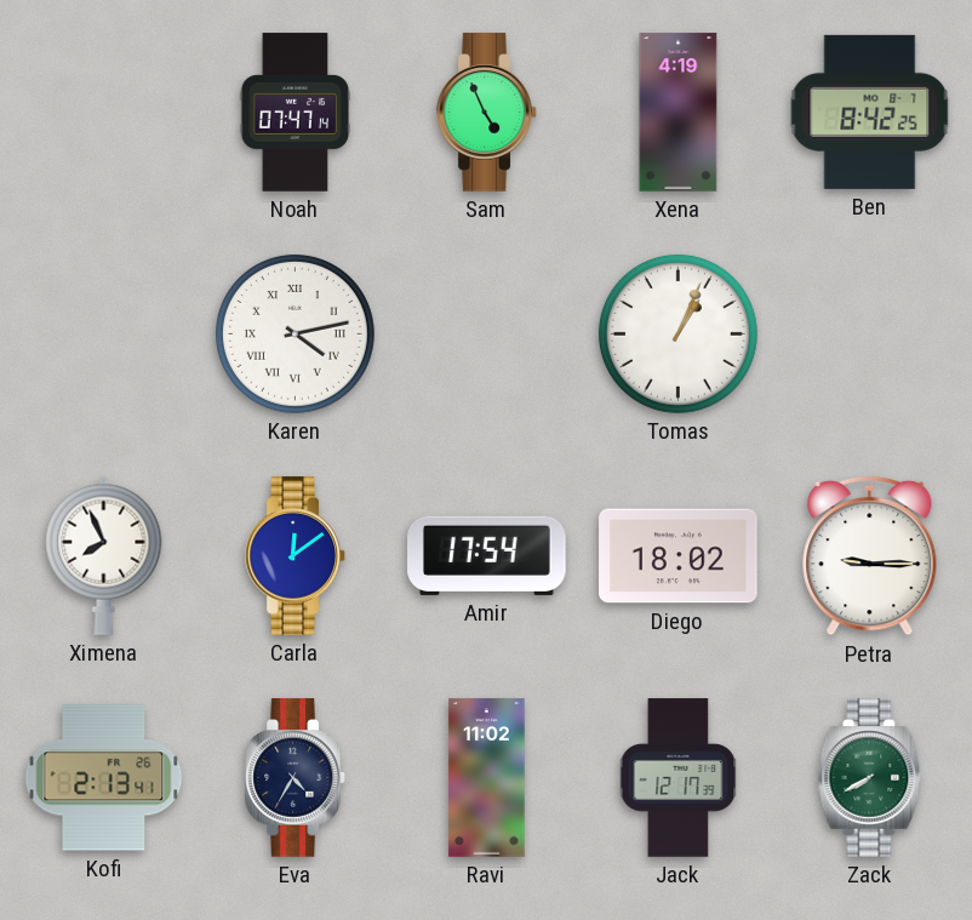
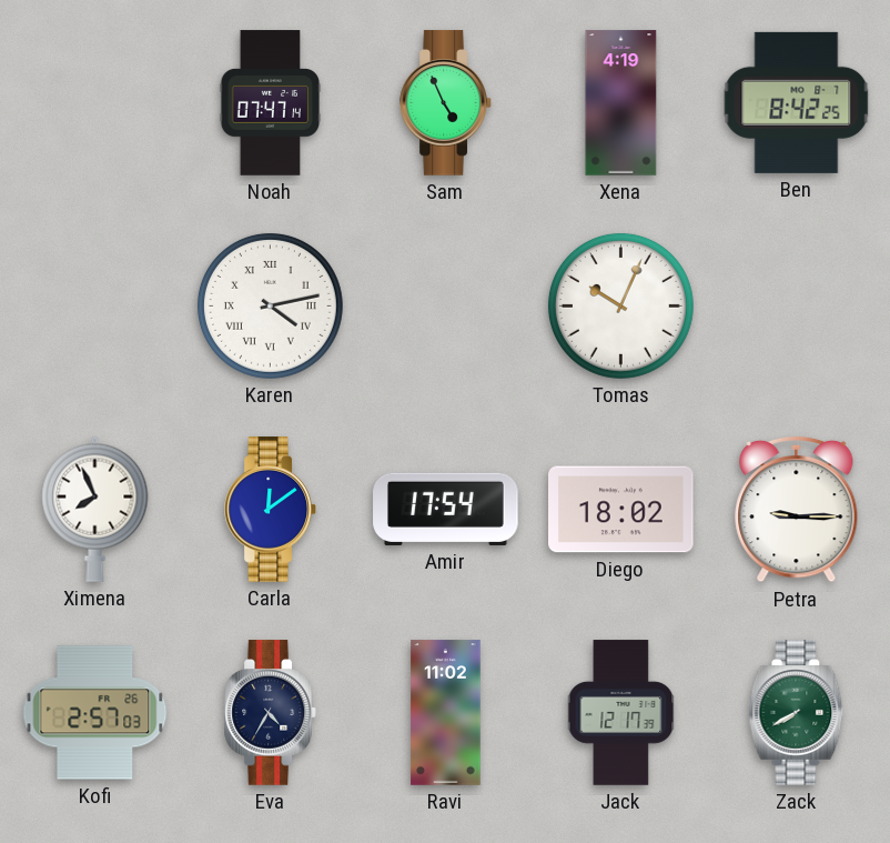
Tomas: 1:04 -> 10:04
Kofi: 2:13 -> 2:57
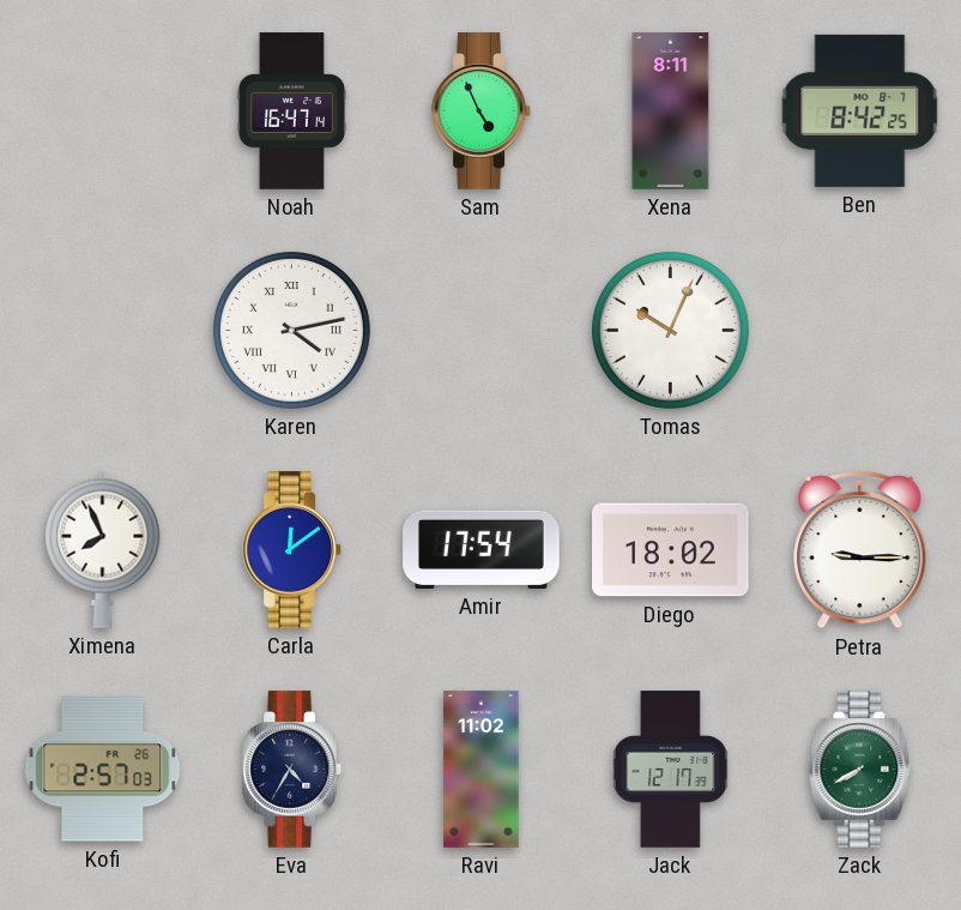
Noah: 07:47 -> 16:47
Xena: 4:19 -> 8:11
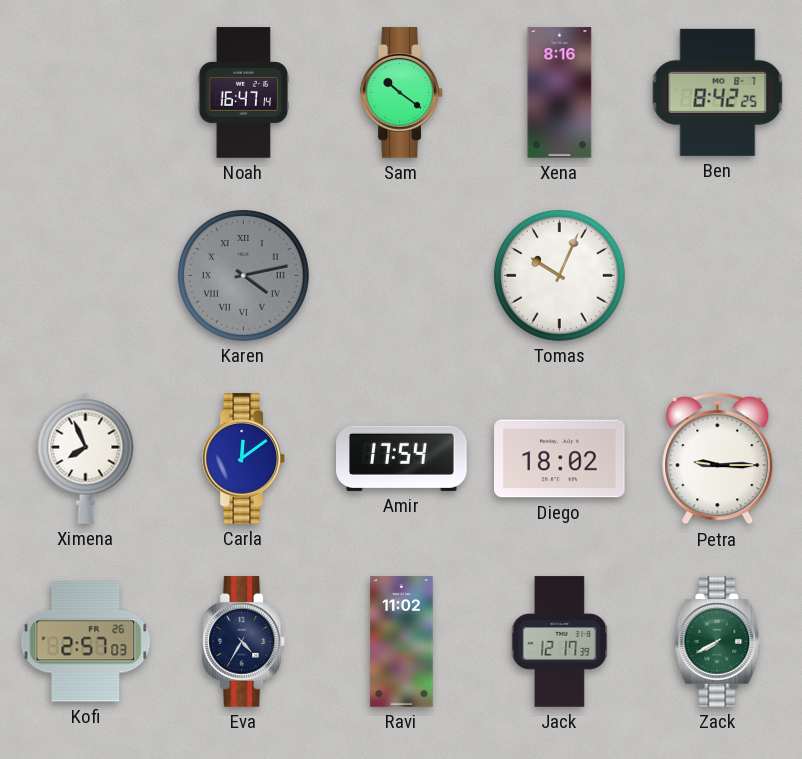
Sam: 4:56 -> 10:21
Xena: 8:11 -> 8:16
Karen dial: white -> grey
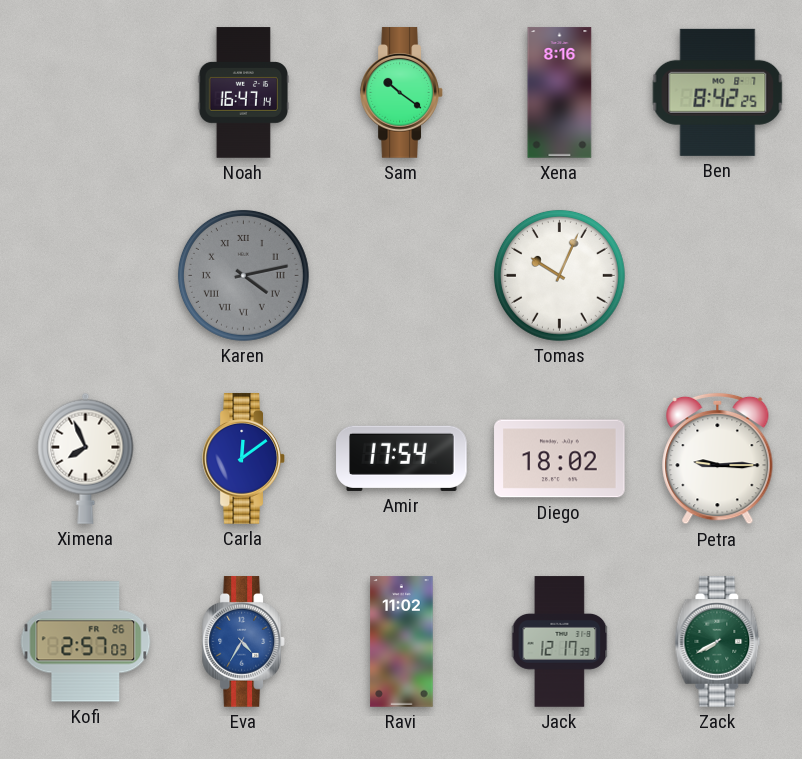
Eva dial: navy -> blue
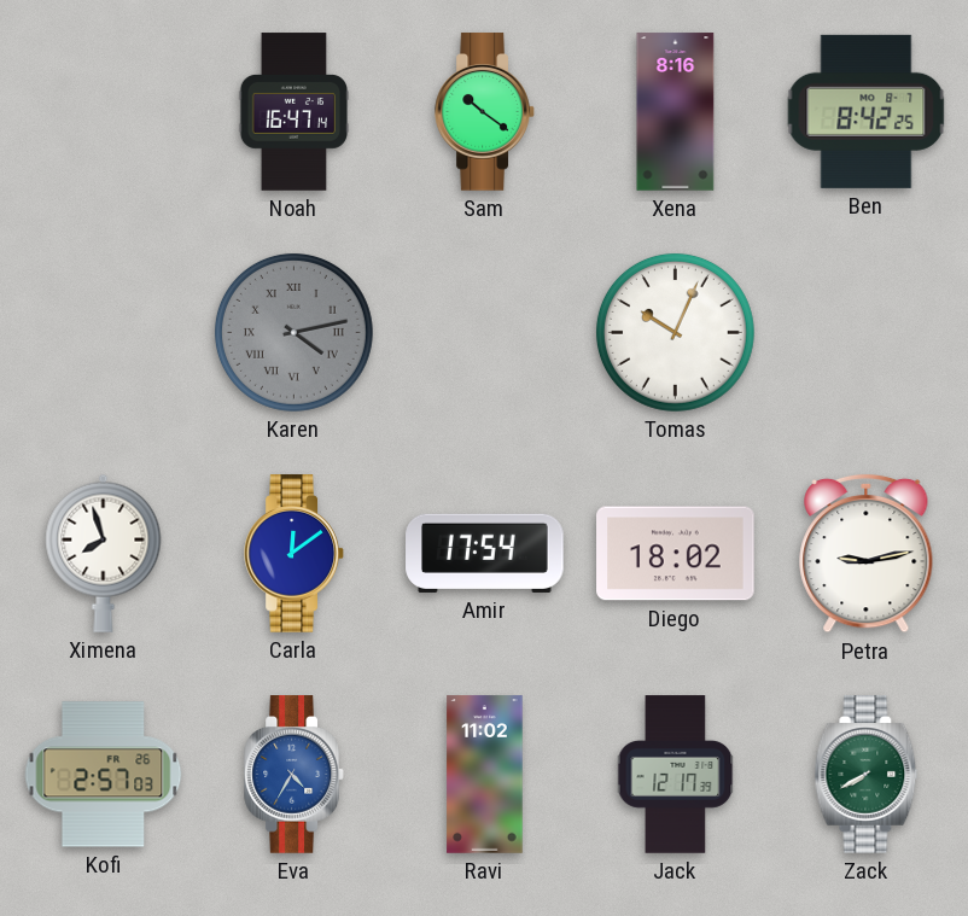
Ximena: 7:56 -> 7:57
Petra: 9:15 -> 9:13
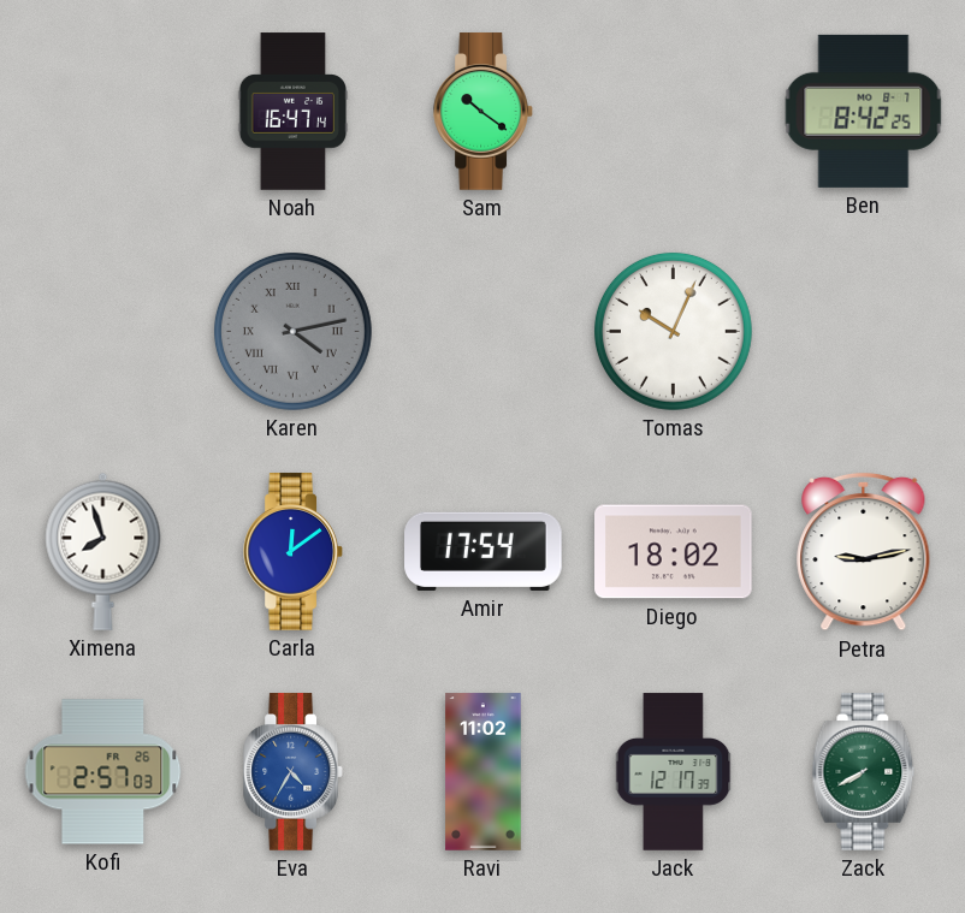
Xena: 8:16 -> none
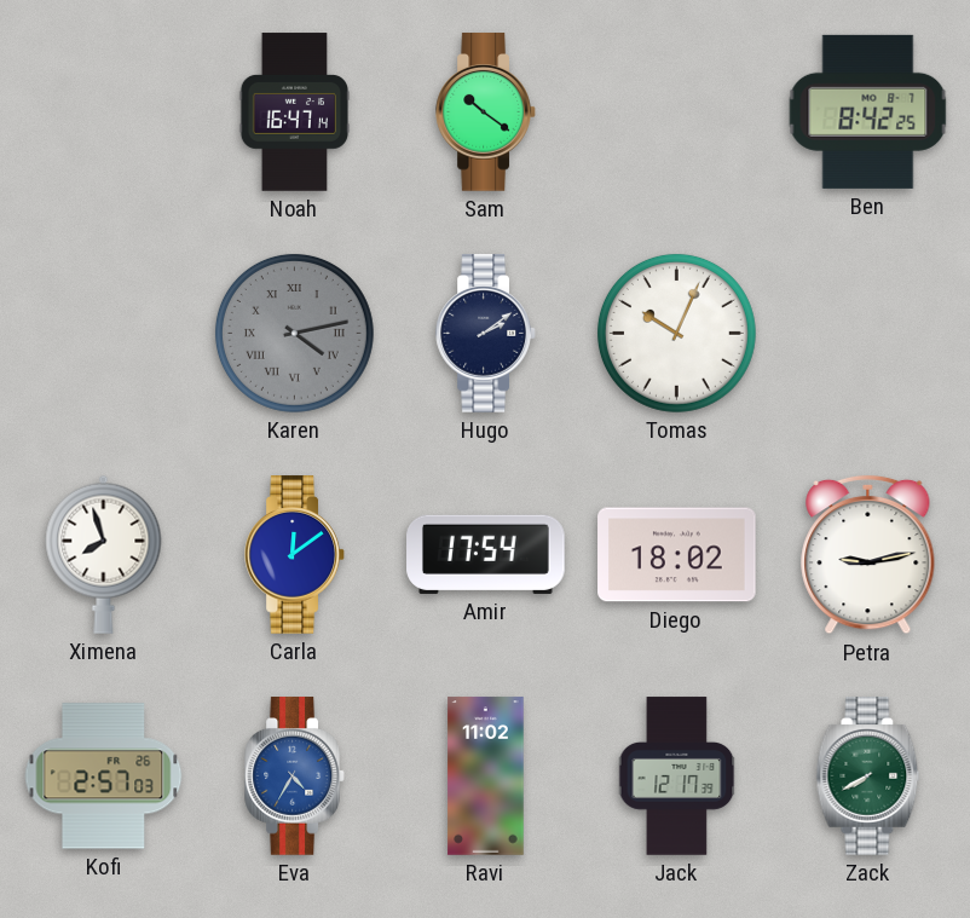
Hugo: none -> 2:09
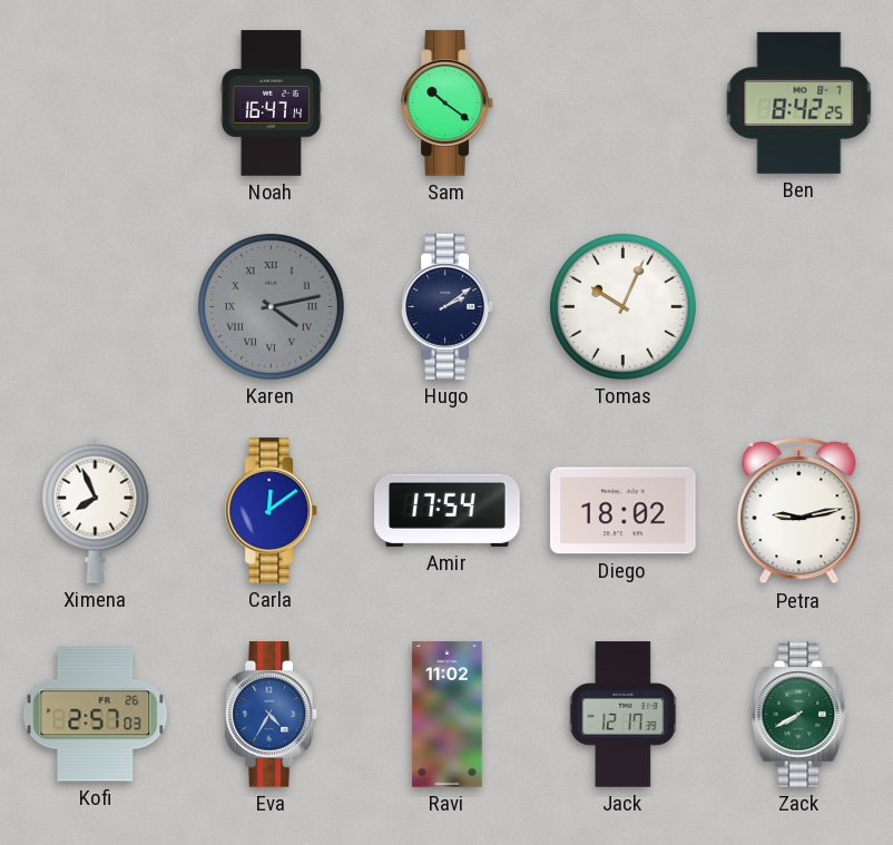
Ximena: 7:57 -> 7:56
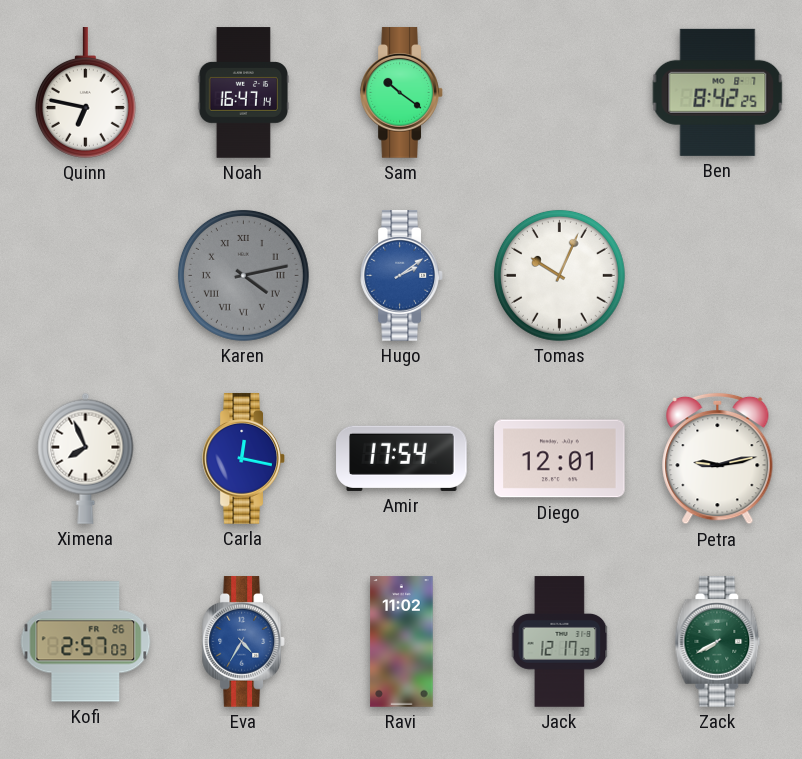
Quinn: none -> 6:47
Hugo dial: navy -> blue
Carla: 12:09 -> 12:17
Diego: 18:02 -> 12:01
